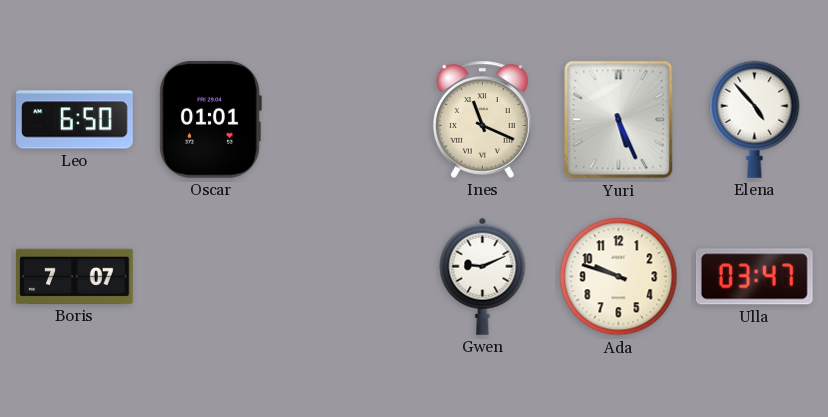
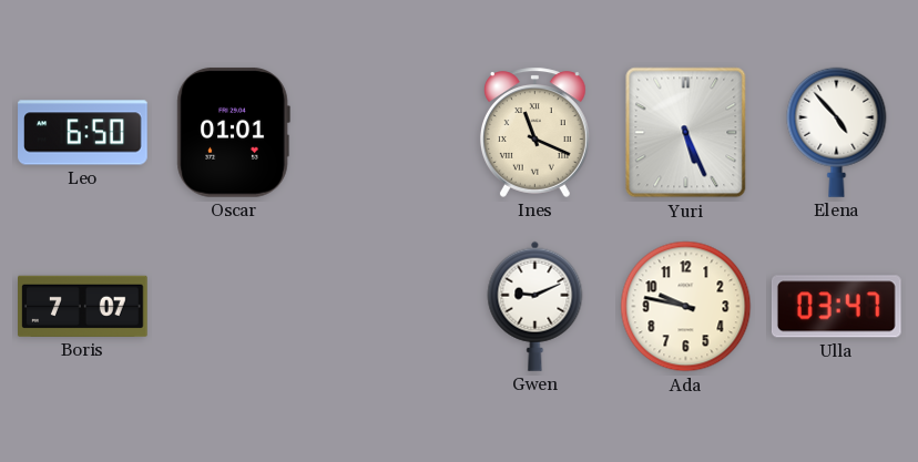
Ada: 9:48 -> 9:47
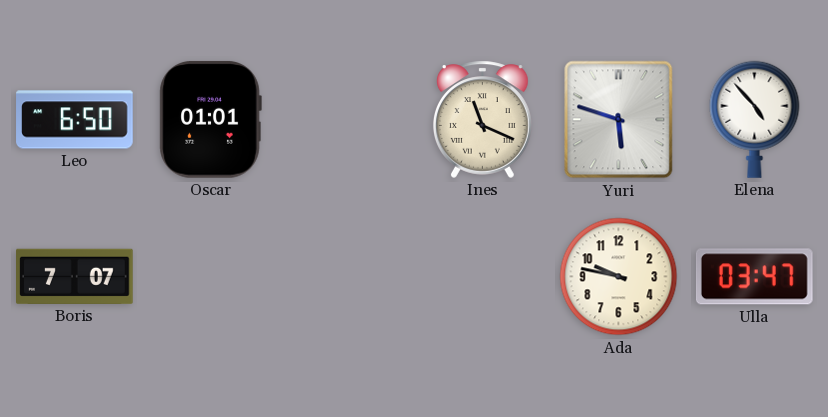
Yuri: 5:26 -> 5:48
Gwen: 9:11 -> none
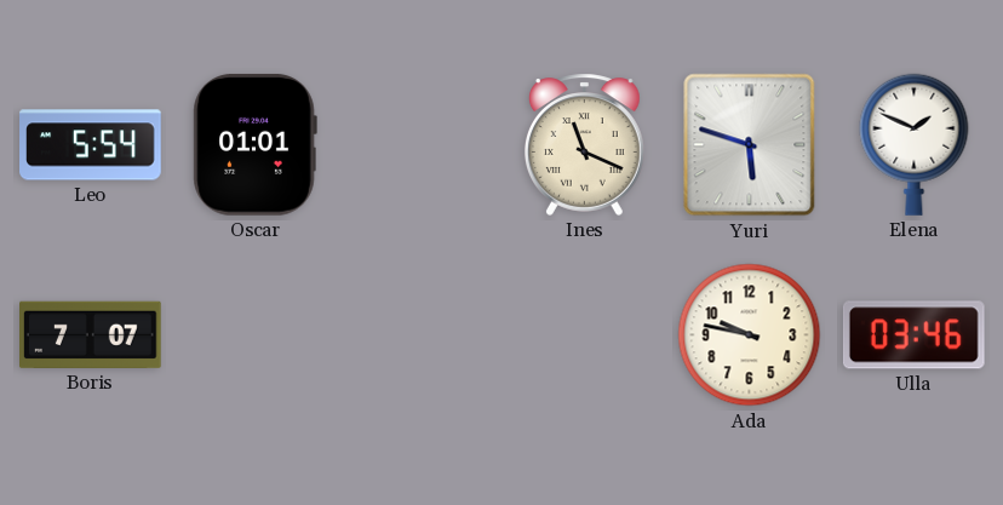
Leo: 6:50 -> 5:54
Elena: 4:53 -> 1:49
Ulla: 03:47 -> 03:46
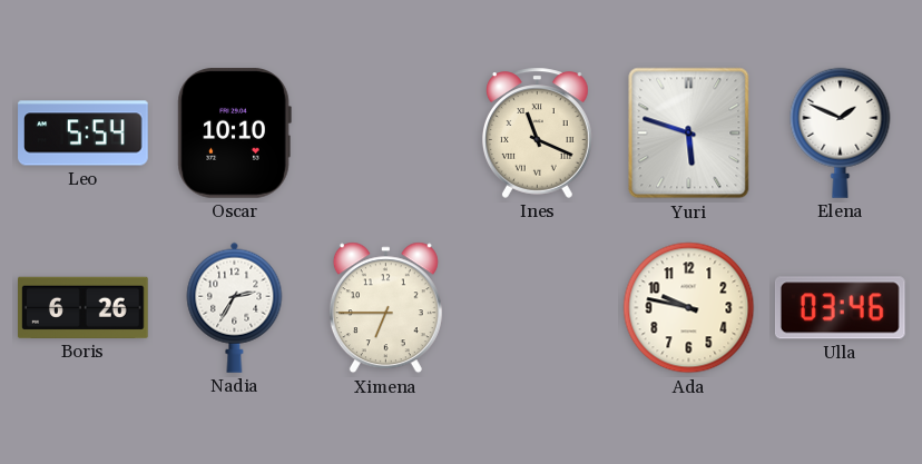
Oscar: 01:01 -> 10:10
Boris: 7:07 -> 6:26
Nadia: none -> 2:35
Ximena: none -> 6:45
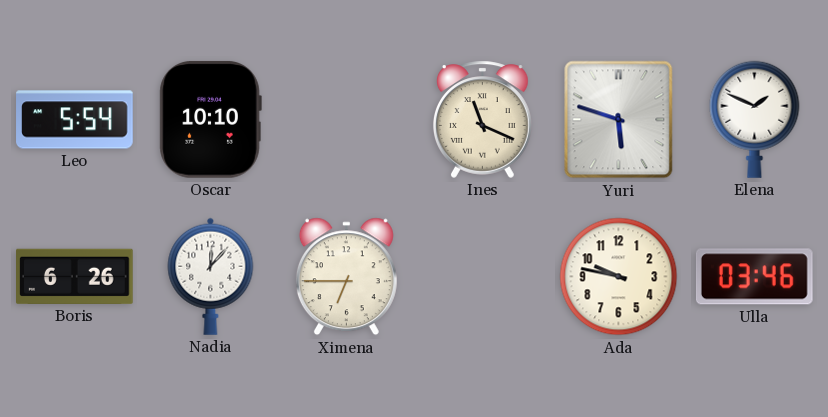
Nadia: 2:35 -> 12:07
